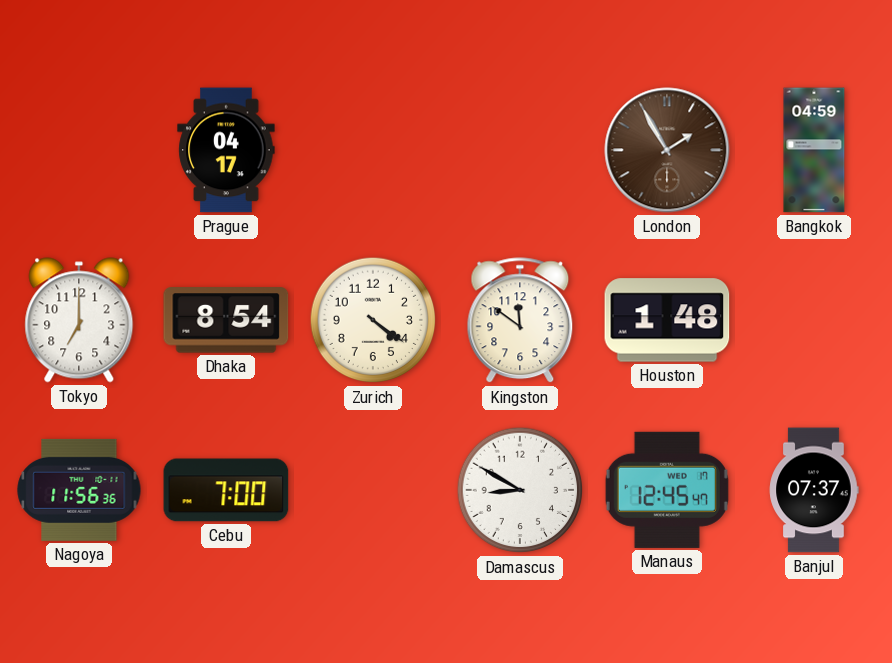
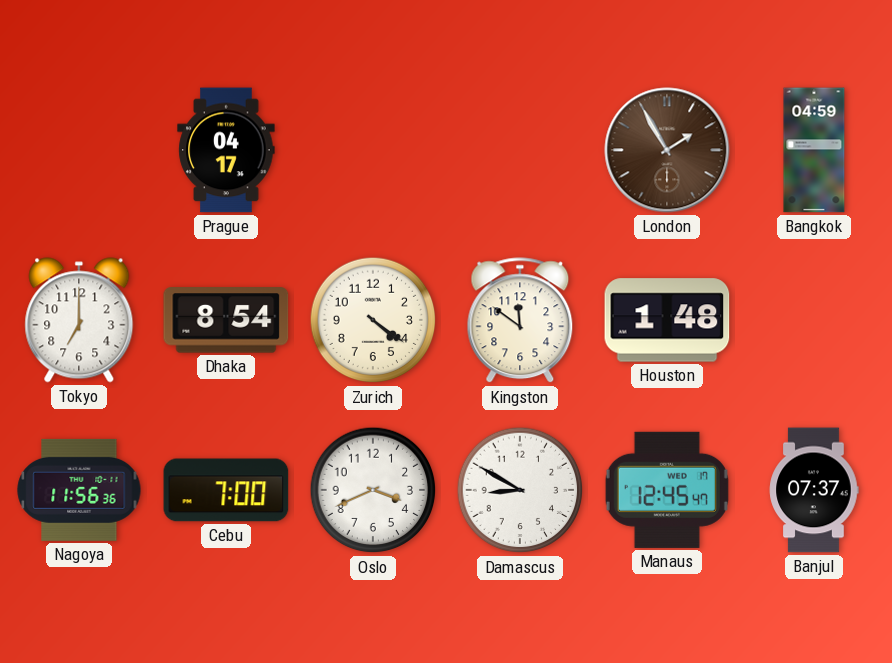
Oslo: none -> 3:41
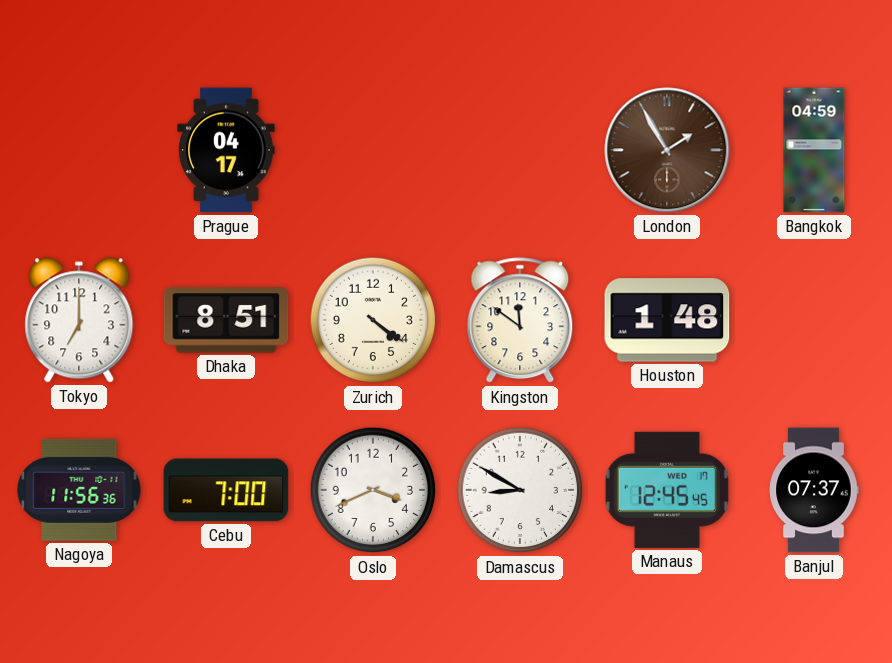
Dhaka: 8:54 -> 8:51
Manaus: 12:45:47 -> 12:45:45
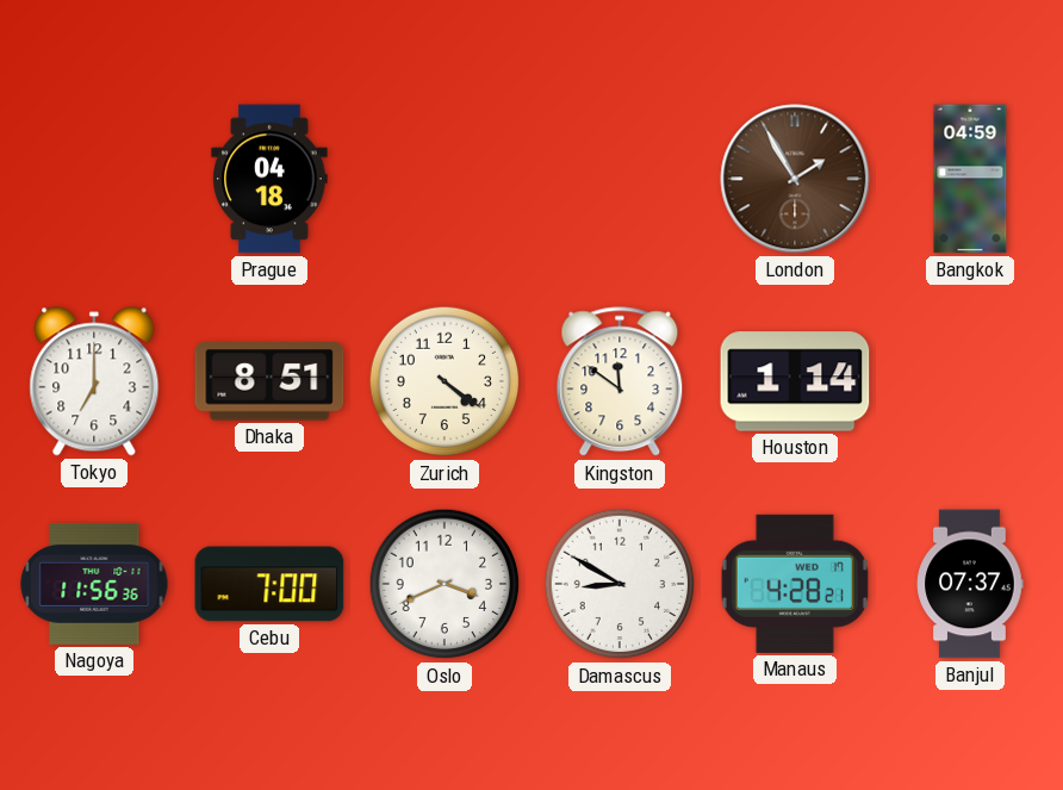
Prague: 04:17 -> 04:18
Houston: 1:48 -> 1:14
Manaus: 12:45 -> 4:28
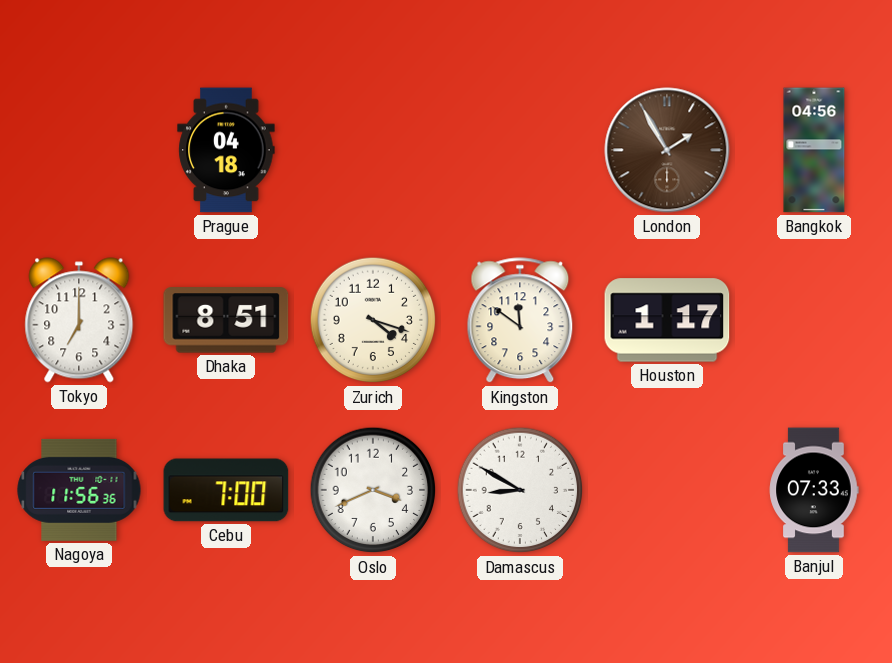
Bangkok: 04:59 -> 04:56
Zurich: 4:21 -> 4:18
Houston: 1:14 -> 1:17
Manaus: 4:28 -> none
Banjul: 07:37 -> 07:33
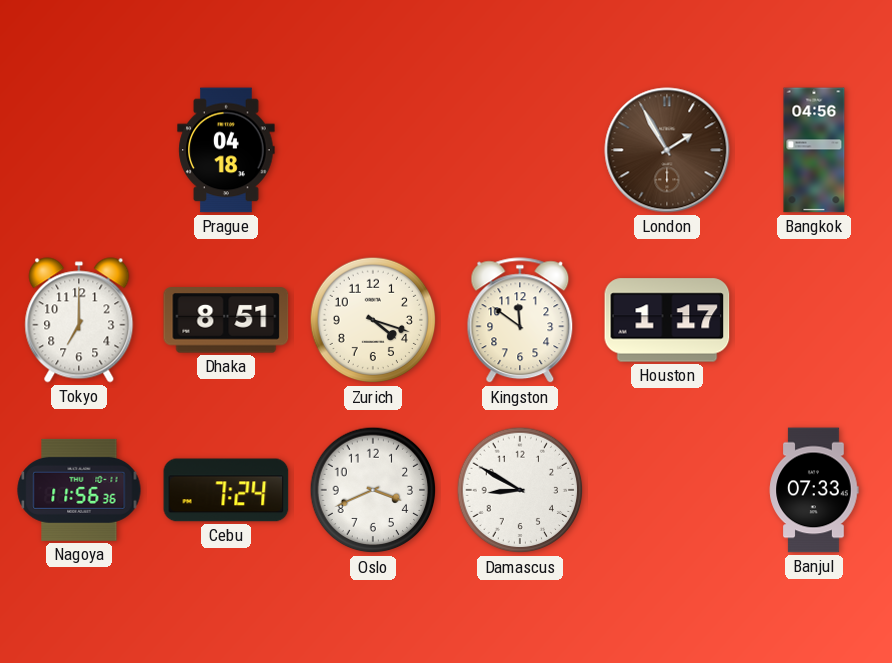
Cebu: 7:00 -> 7:24
